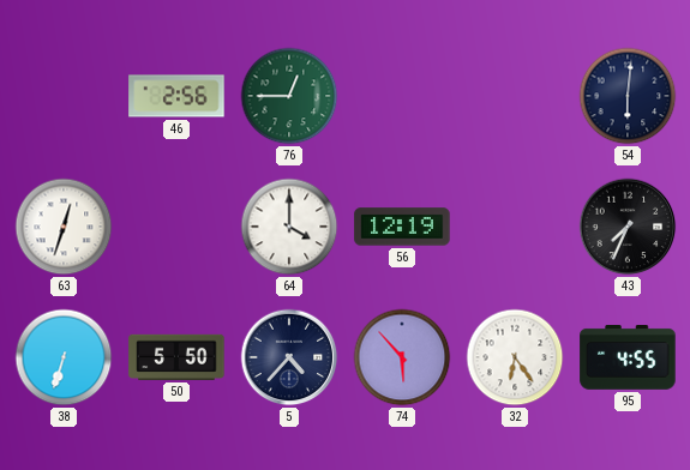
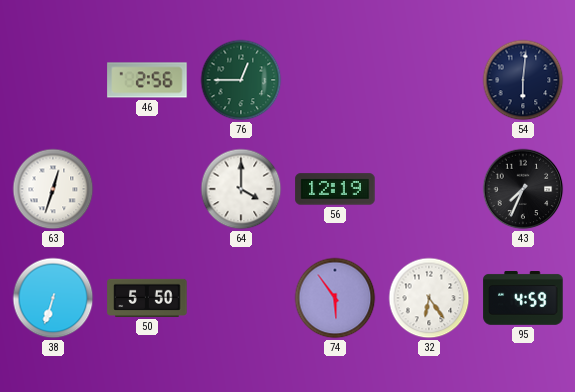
5: 4:37 -> none
74: 5:53 -> 5:54
95: 4:55 -> 4:59
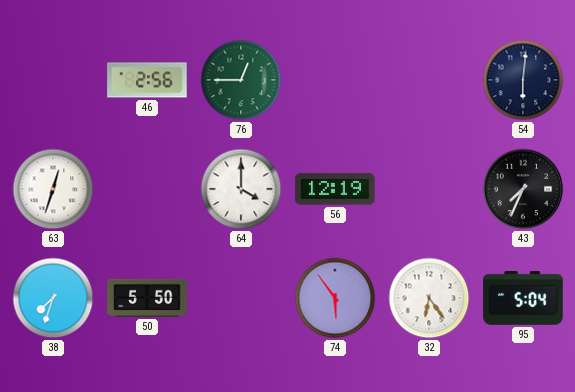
38: 6:33 -> 7:33
95: 4:59 -> 5:04
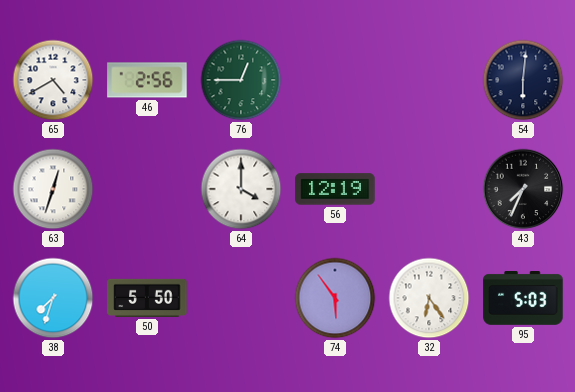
65: none -> 4:40
95: 5:04 -> 5:03
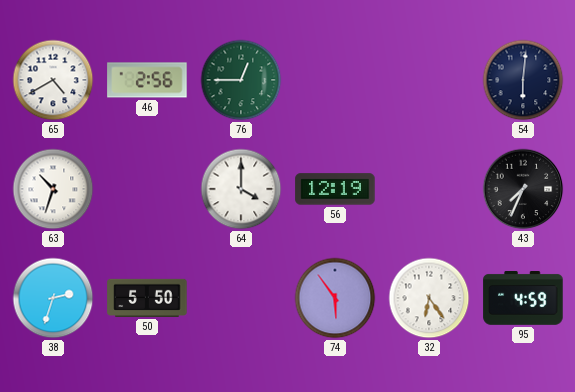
63: 12:33 -> 10:33
38: 7:33 -> 2:33
95: 5:03 -> 4:59
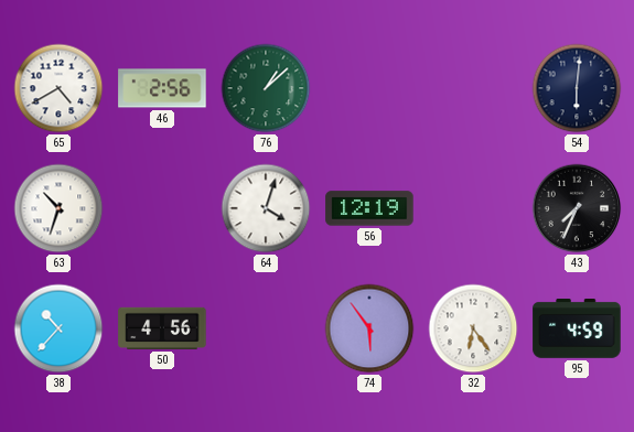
76: 12:45 -> 1:08
64: 4:00 -> 4:03
38: 2:33 -> 10:37
50: 5:50 -> 4:56
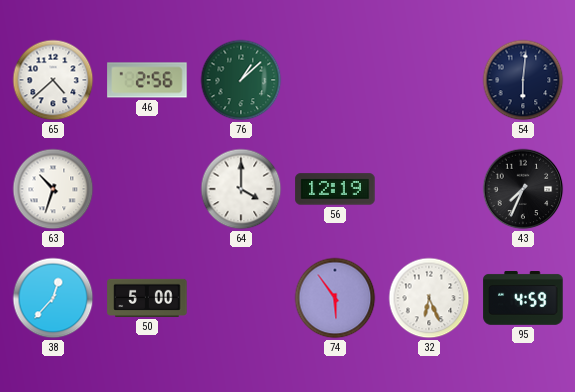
65: 4:40 -> 4:38
64: 4:03 -> 4:00
38: 10:37 -> 12:37
50: 4:56 -> 5:00
32: 6:24 -> 6:26
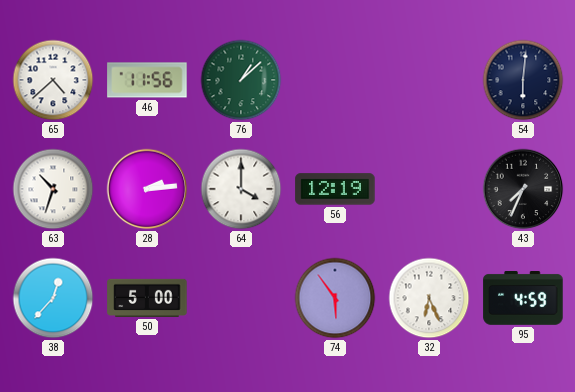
46: 2:56 -> 11:56
28: none -> 2:14
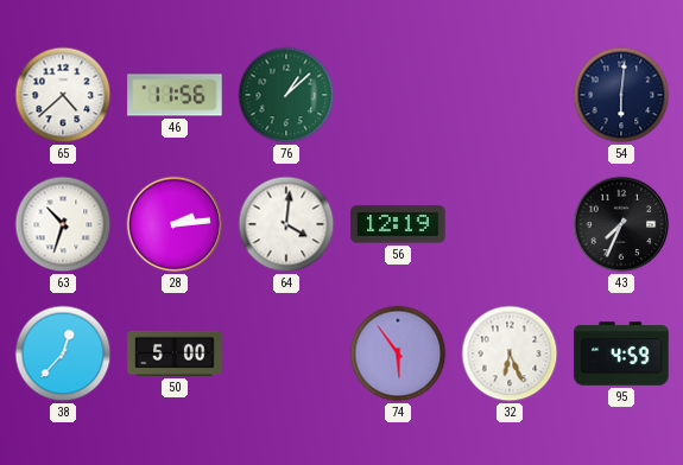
64: 4:00 -> 4:01
